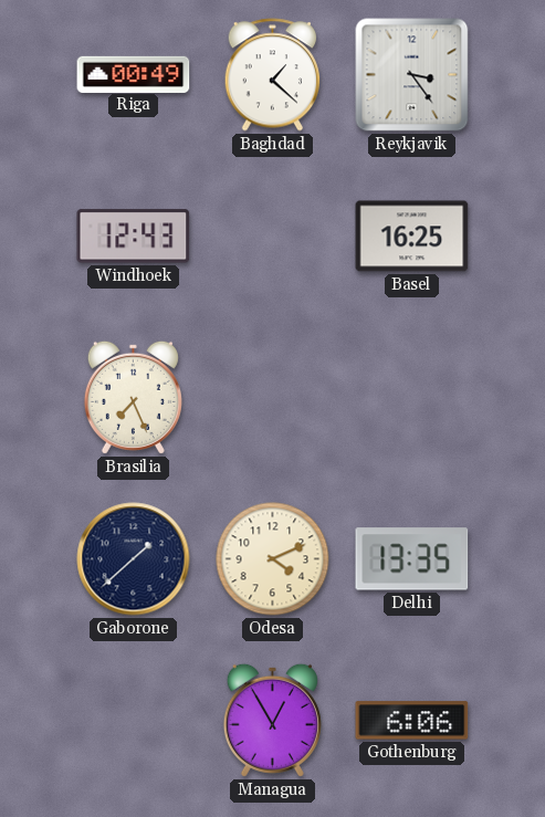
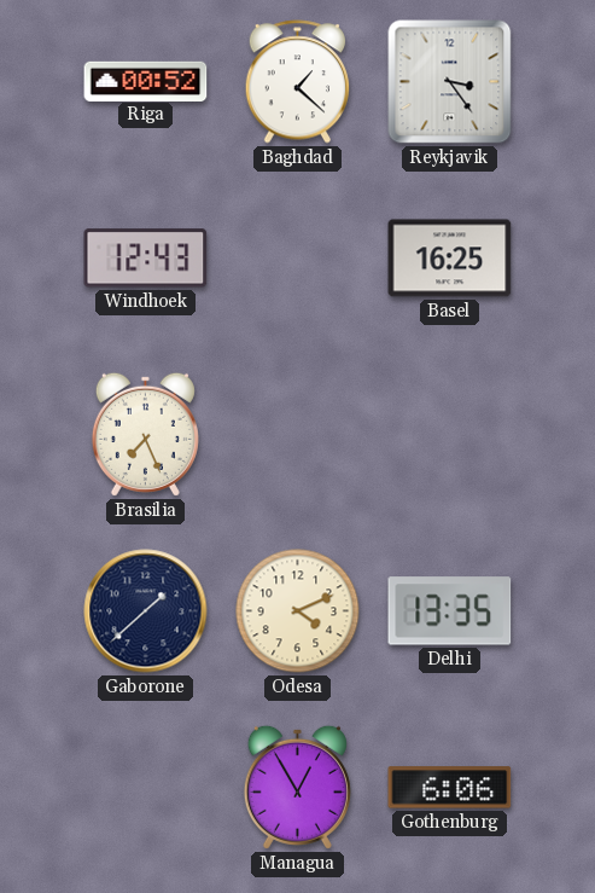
Riga: 00:49 -> 00:52
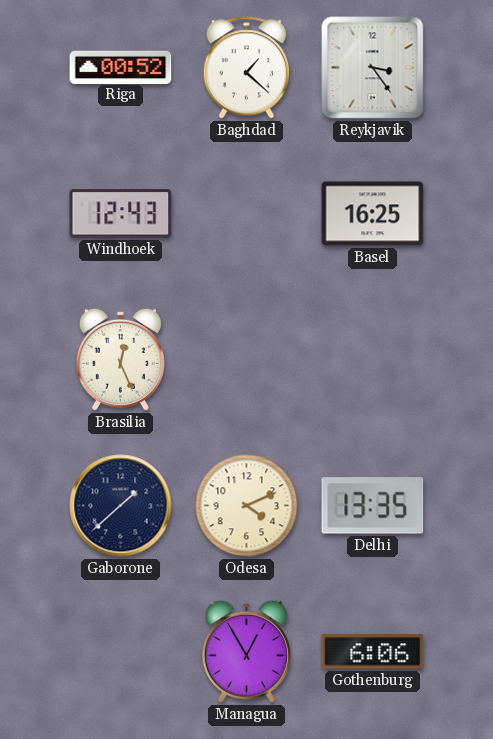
Brasilia: 7:26 -> 12:26
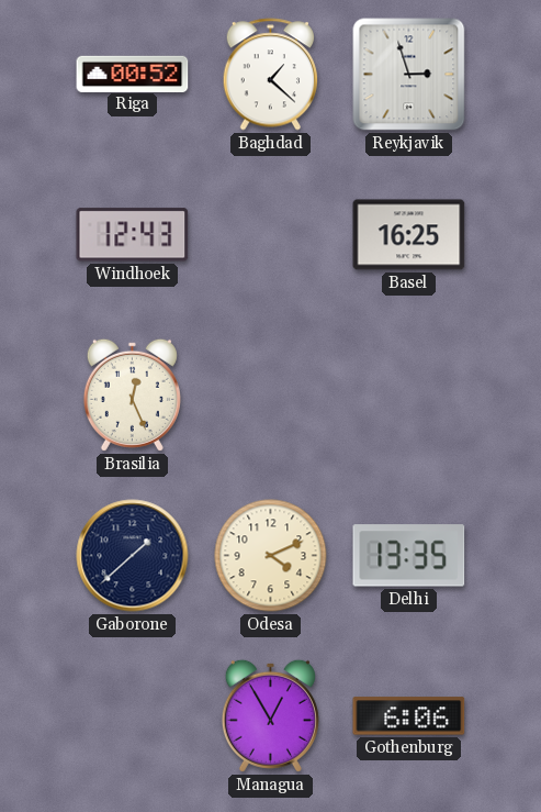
Reykjavik: 3:24 -> 2:57
